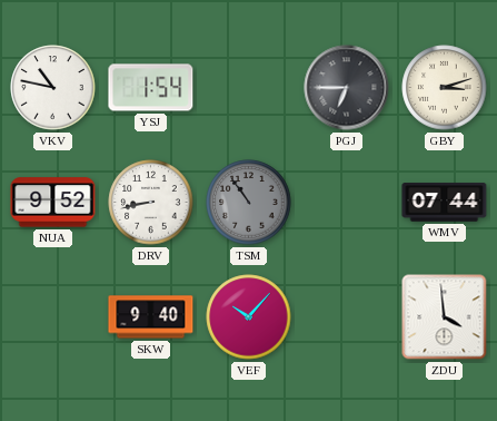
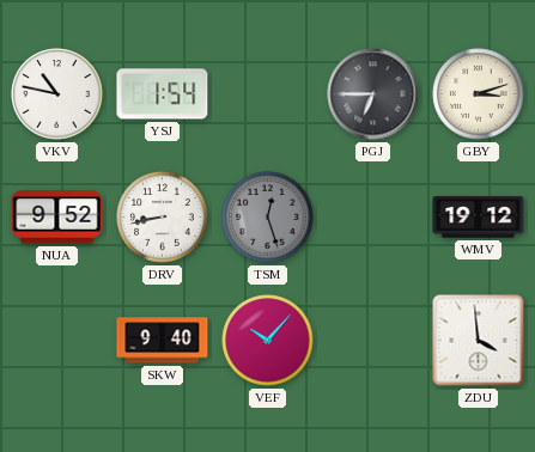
TSM: 10:54 -> 12:27
WMV: 07:44 -> 19:12
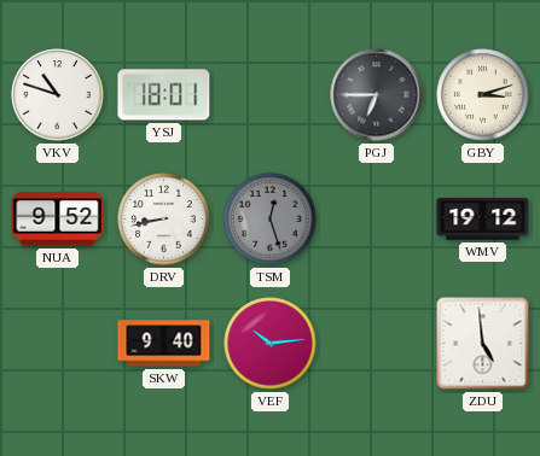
VKV: 10:47 -> 10:48
YSJ: 1:54 -> 18:01
VEF: 10:07 -> 10:14
ZDU: 3:59 -> 4:59
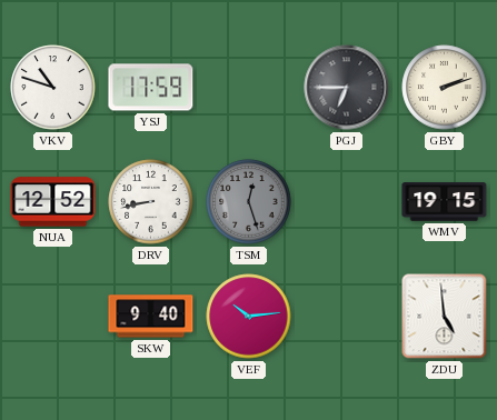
YSJ: 18:01 -> 17:59
GBY: 3:12 -> 2:12
NUA: 9:52 -> 12:52
WMV: 19:12 -> 19:15
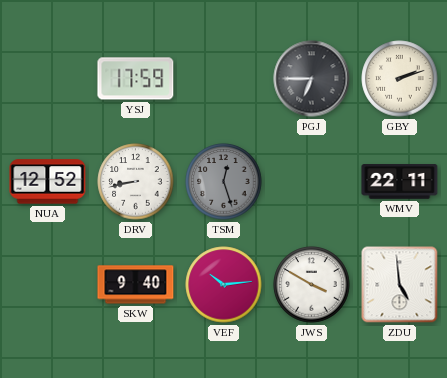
VKV: 10:48 -> none
WMV: 19:15 -> 22:11
JWS: none -> 3:50
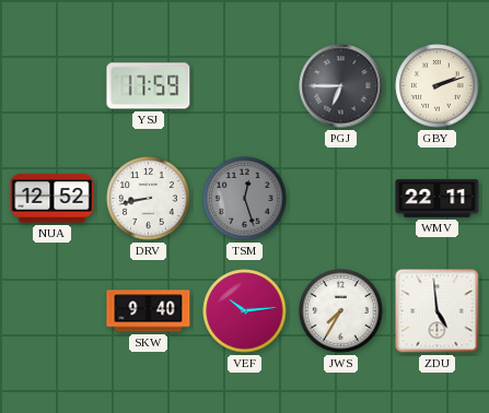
JWS: 3:50 -> 7:35
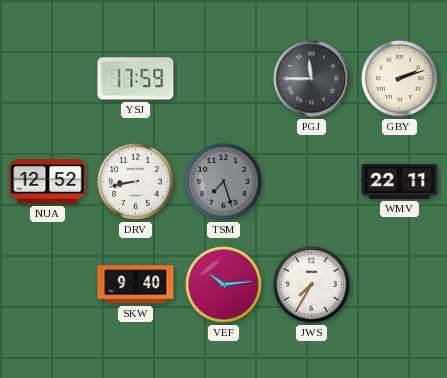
PGJ: 6:45 -> 11:45
TSM: 12:27 -> 7:27
ZDU: 4:59 -> none
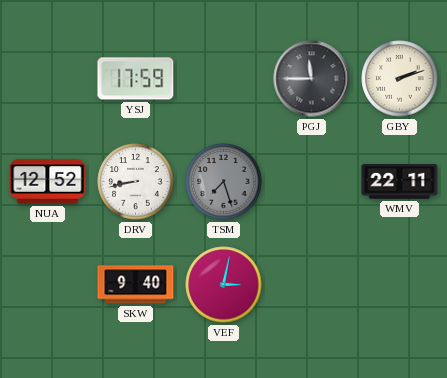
VEF: 10:14 -> 3:02
JWS: 7:35 -> none
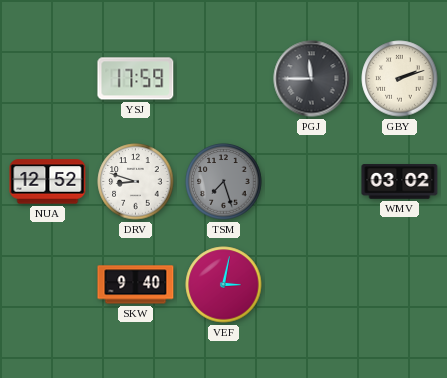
DRV: 8:43 -> 8:48
WMV: 22:11 -> 03:02
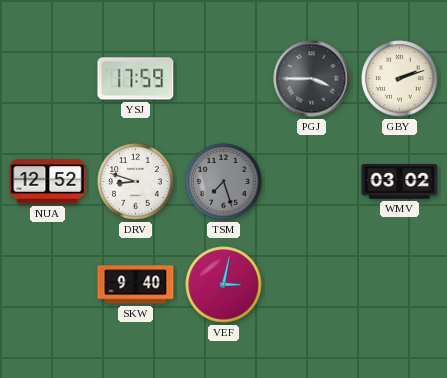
PGJ: 11:45 -> 3:45
